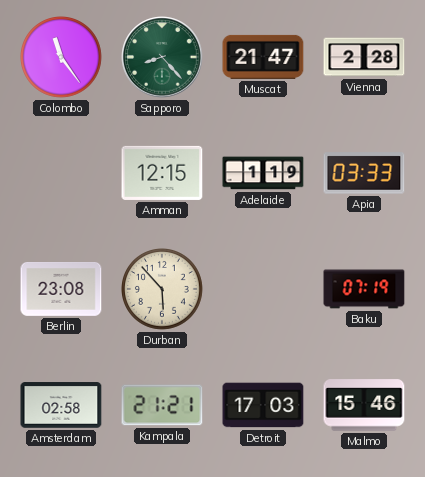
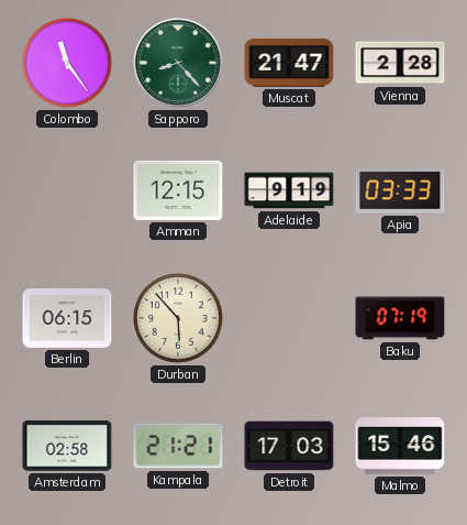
Adelaide: 1:19 -> 9:19
Berlin: 23:08 -> 06:15
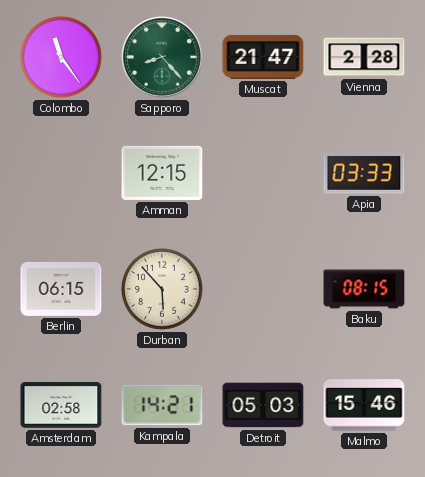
Adelaide: 9:19 -> none
Baku: 07:19 -> 08:15
Kampala: 21:21 -> 14:21
Detroit: 17:03 -> 05:03
